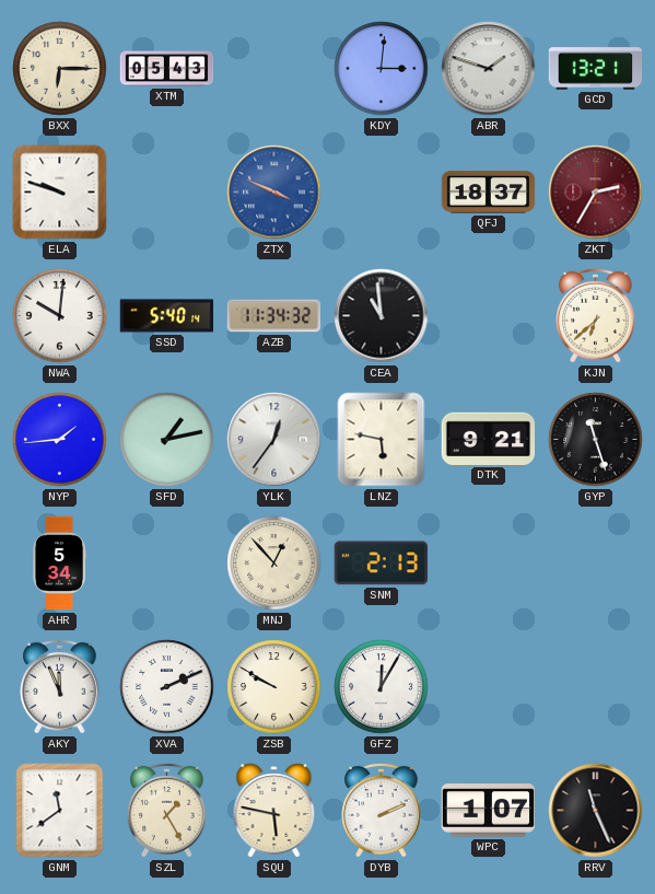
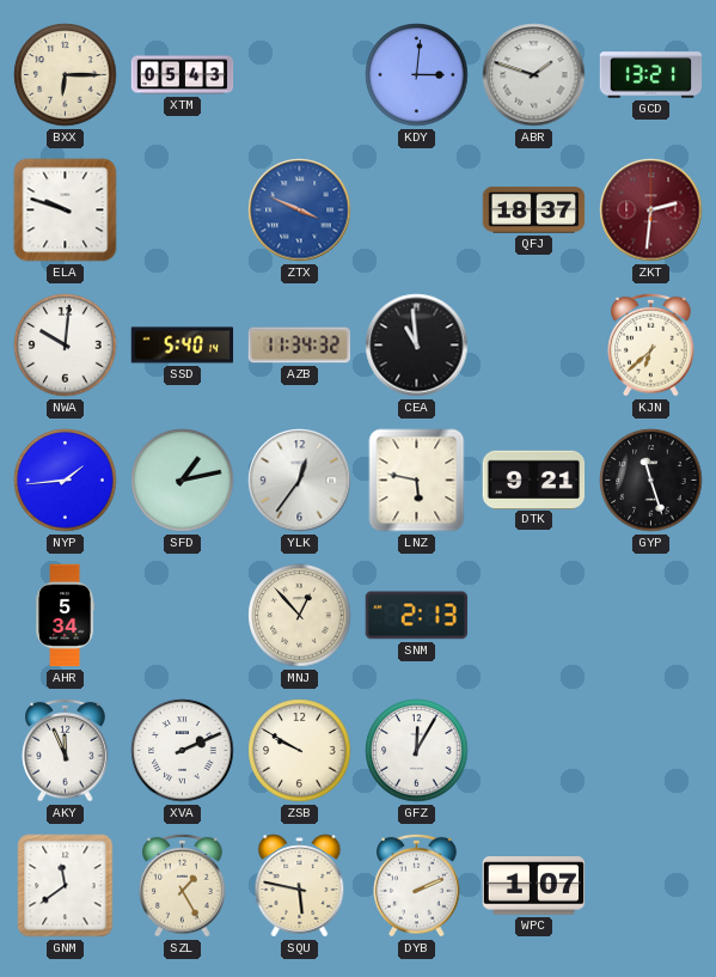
ZKT: 2:35 -> 2:31
RRV: 11:26 -> none
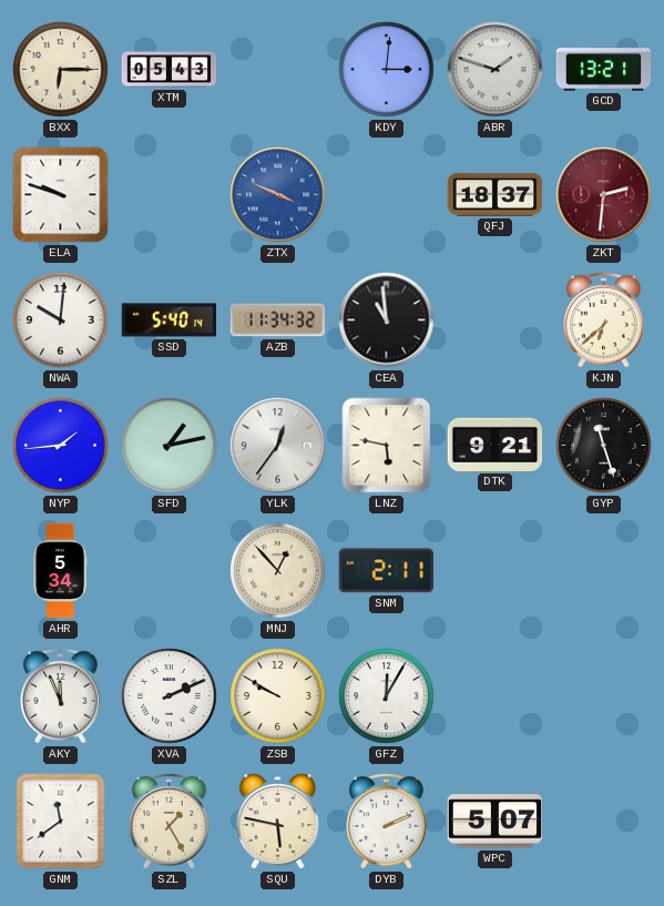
SNM: 2:13 -> 2:11
WPC: 1:07 -> 5:07
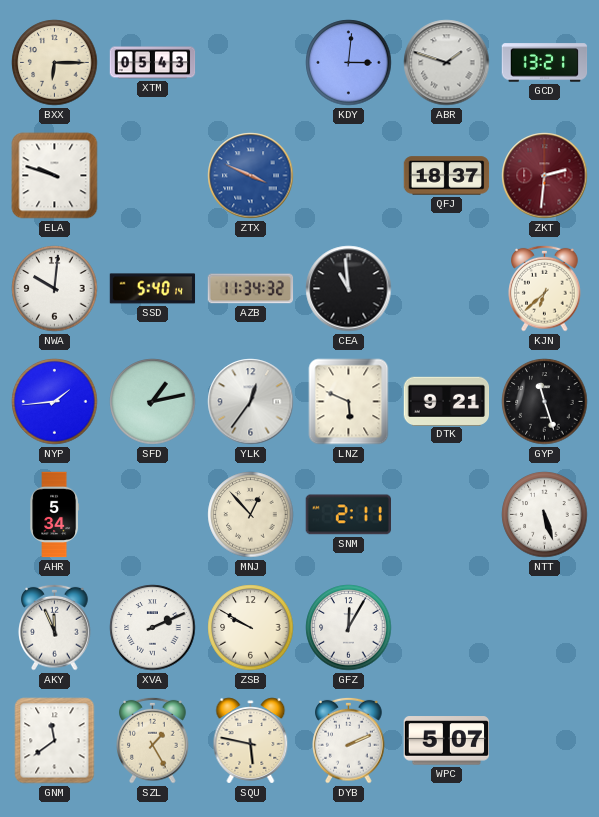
LNZ: 5:47 -> 5:49
NTT: none -> 5:27
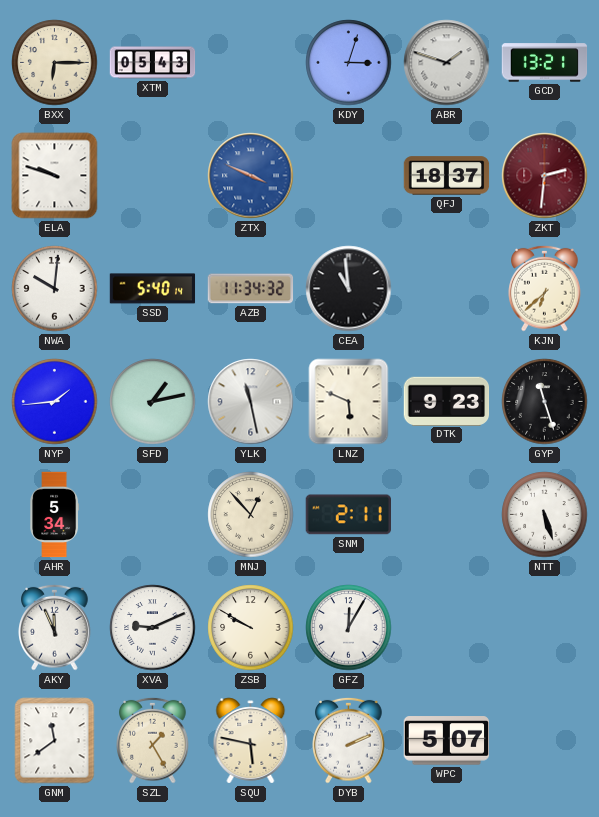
KDY: 3:01 -> 3:03
YLK: 12:36 -> 11:28
DTK: 9:21 -> 9:23
XVA: 2:11 -> 9:11
